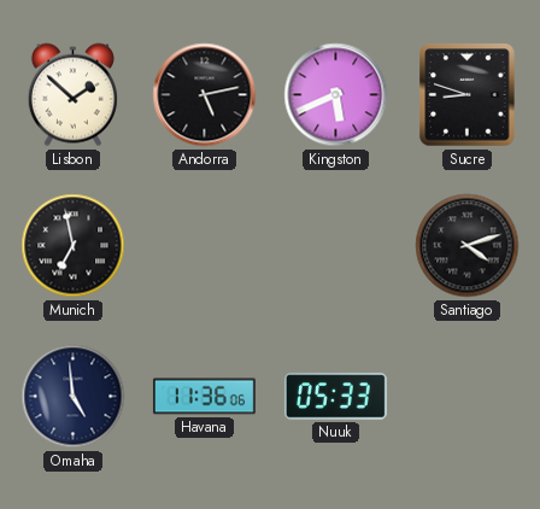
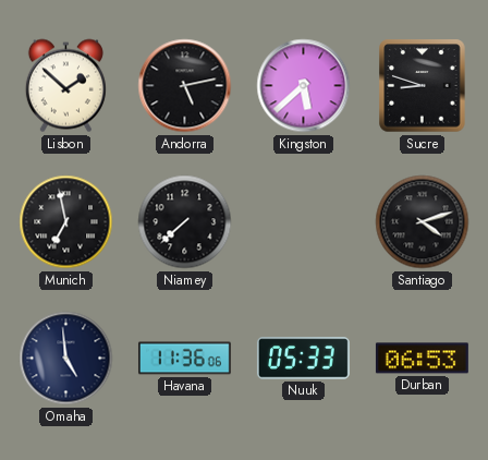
Kingston: 5:41 -> 5:38
Niamey: none -> 7:38
Durban: none -> 06:53
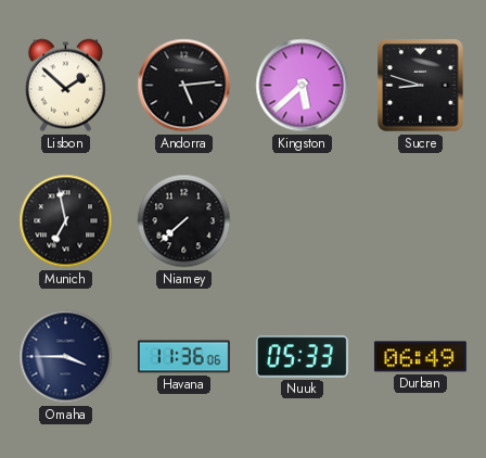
Andorra: 5:13 -> 5:14
Santiago: 4:12 -> none
Omaha: 4:59 -> 3:45
Durban: 06:53 -> 06:49
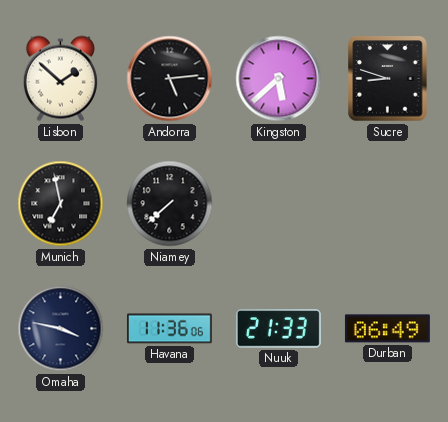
Omaha: 3:45 -> 3:47
Nuuk: 05:33 -> 21:33
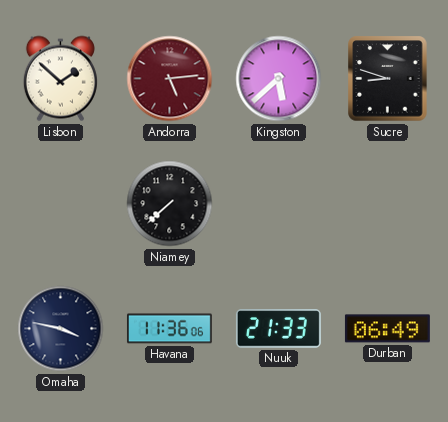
Andorra dial: black -> burgundy
Munich: 6:58 -> none
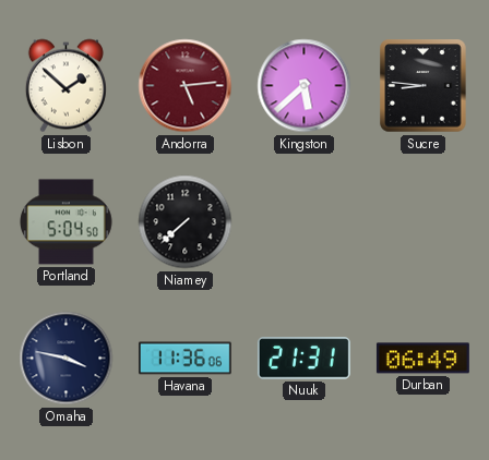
Sucre: 8:48 -> 8:46
Portland: none -> 5:04
Nuuk: 21:33 -> 21:31
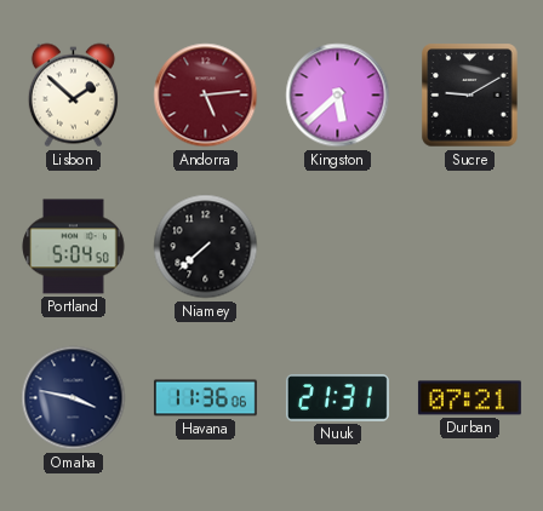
Sucre: 8:46 -> 9:10
Durban: 06:49 -> 07:21
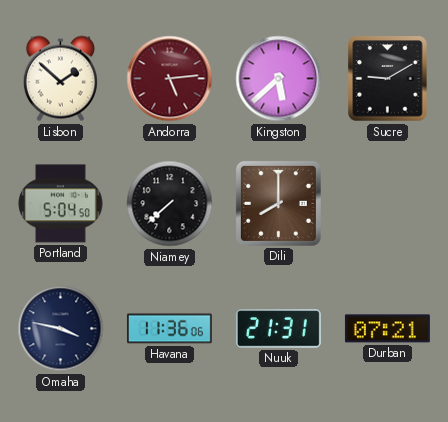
Dili: none -> 8:00
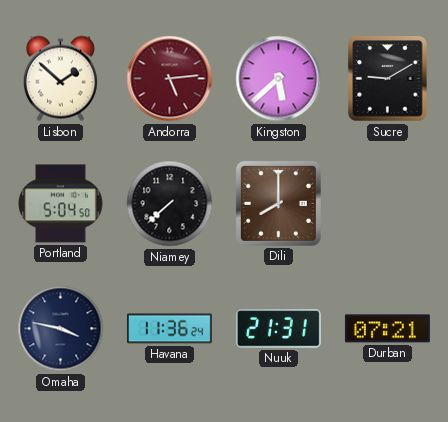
Havana: 11:36:06 -> 11:36:24
